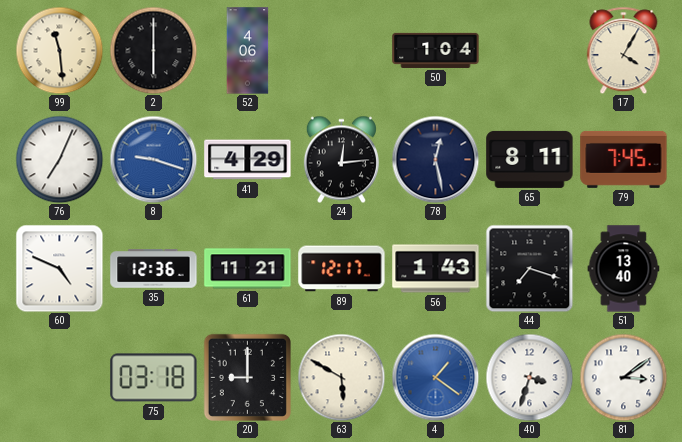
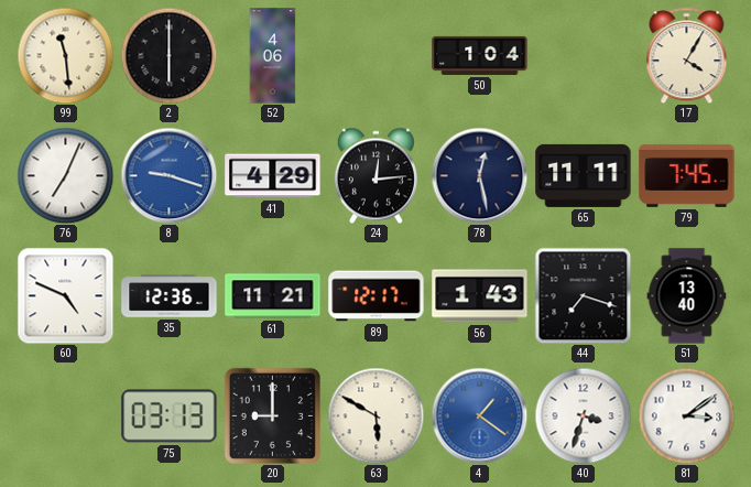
65: 8:11 -> 11:11
75: 03:18 -> 03:13
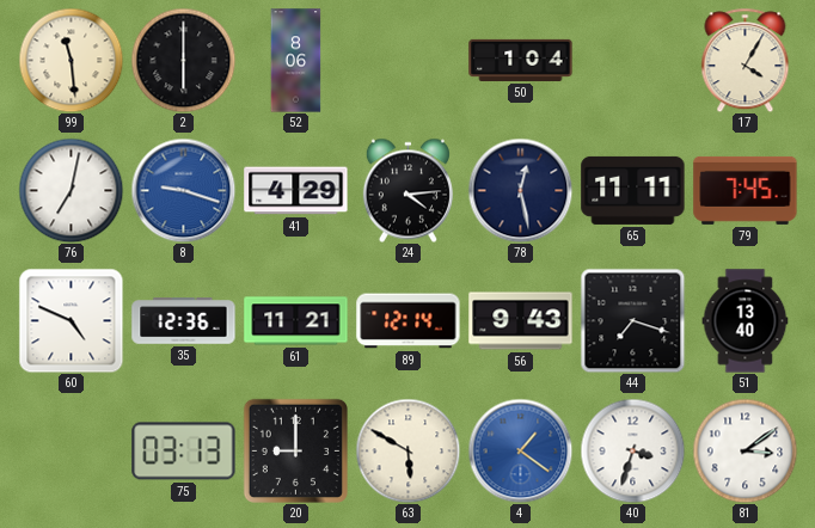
52: 4:06 -> 8:06
76: 7:04 -> 7:02
24: 12:14 -> 4:14
89: 12:17 -> 12:14
56: 1:43 -> 9:43
